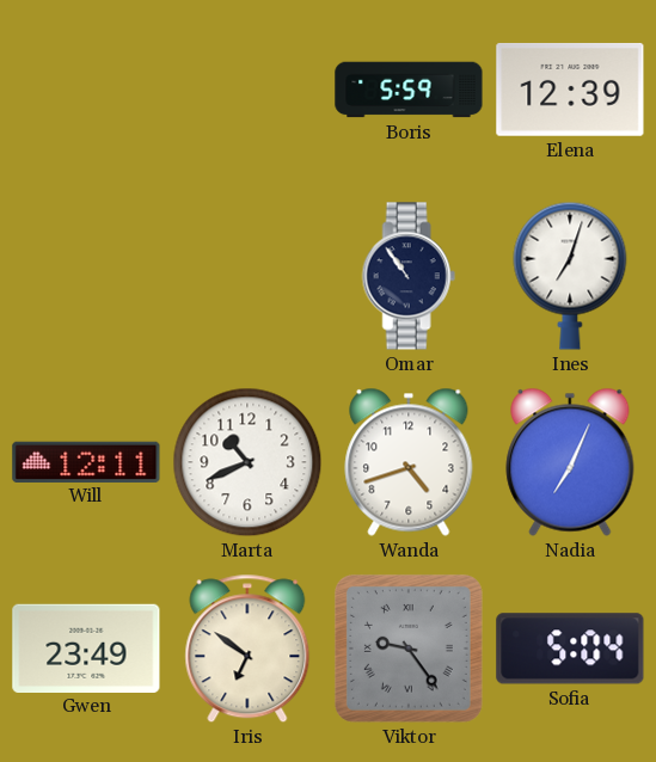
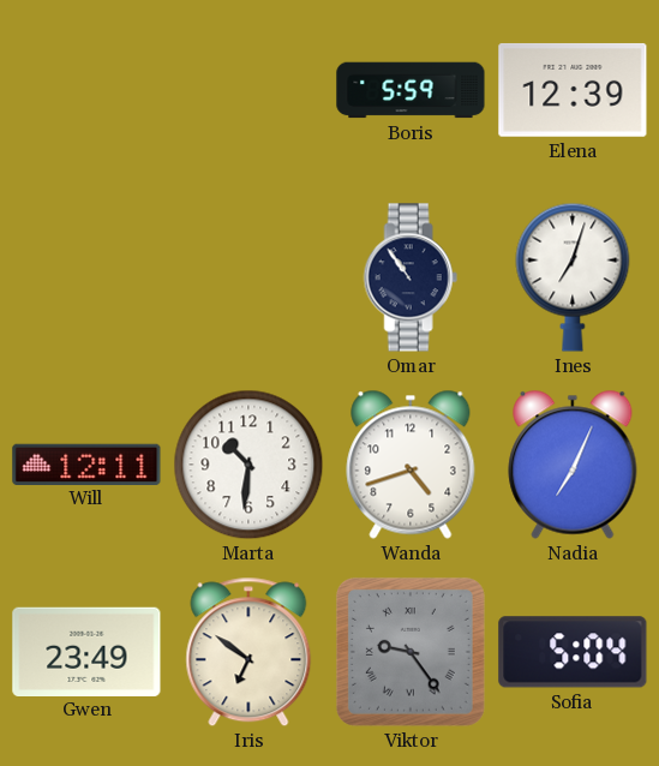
Marta: 10:41 -> 10:31
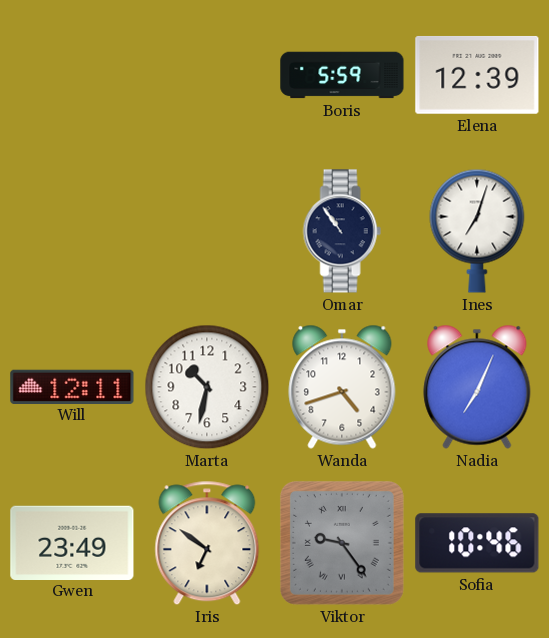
Marta: 10:31 -> 10:32
Sofia: 5:04 -> 10:46
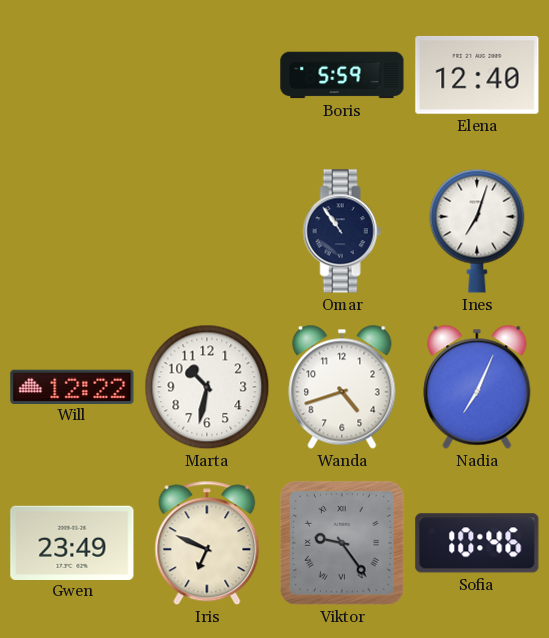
Elena: 12:39 -> 12:40
Will: 12:11 -> 12:22
Iris: 6:51 -> 6:49
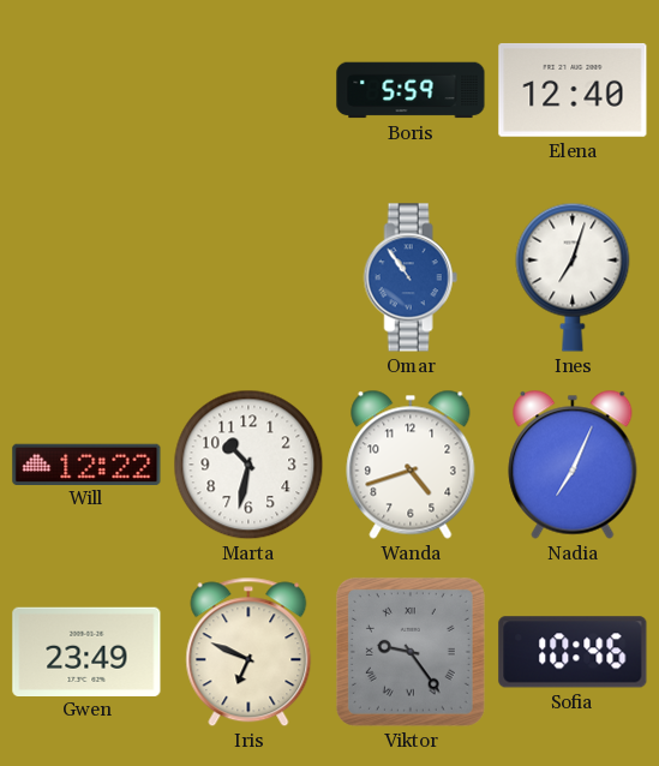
Omar dial: navy -> blue
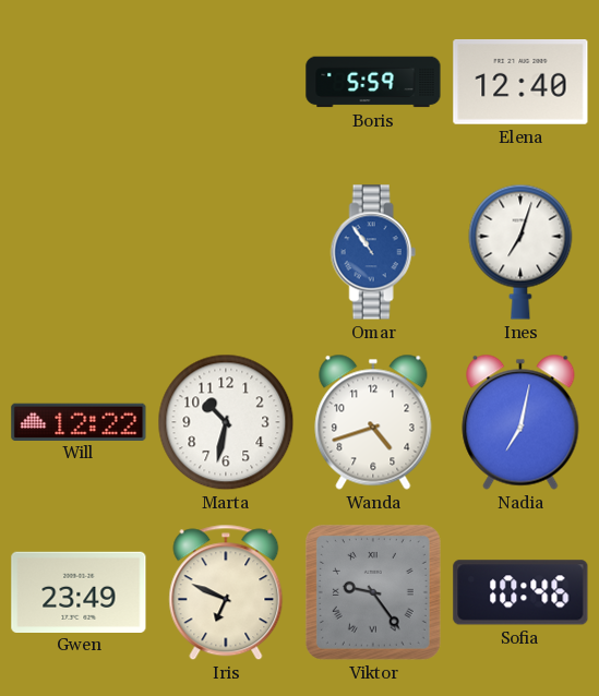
Nadia: 7:04 -> 7:02
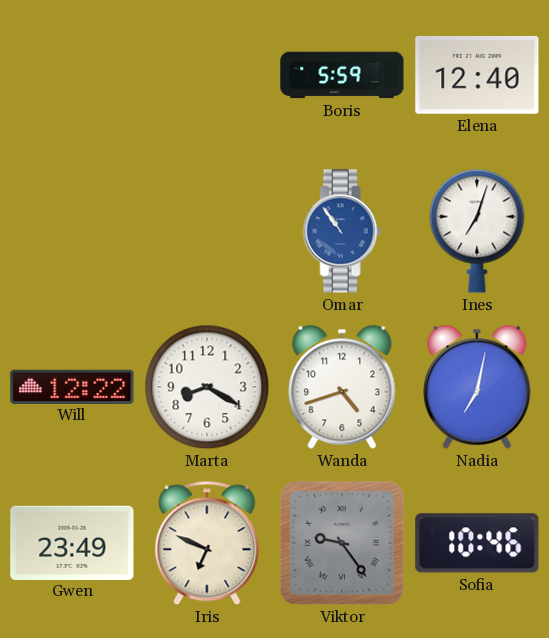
Marta: 10:32 -> 8:20
